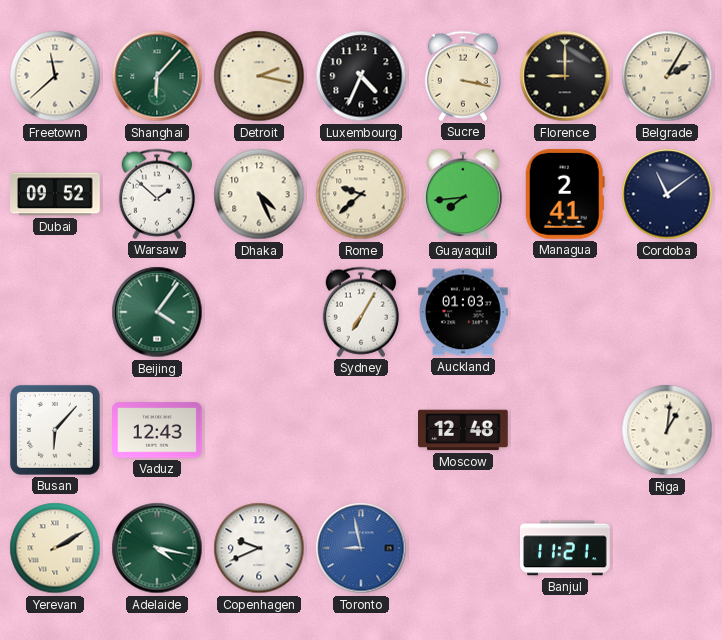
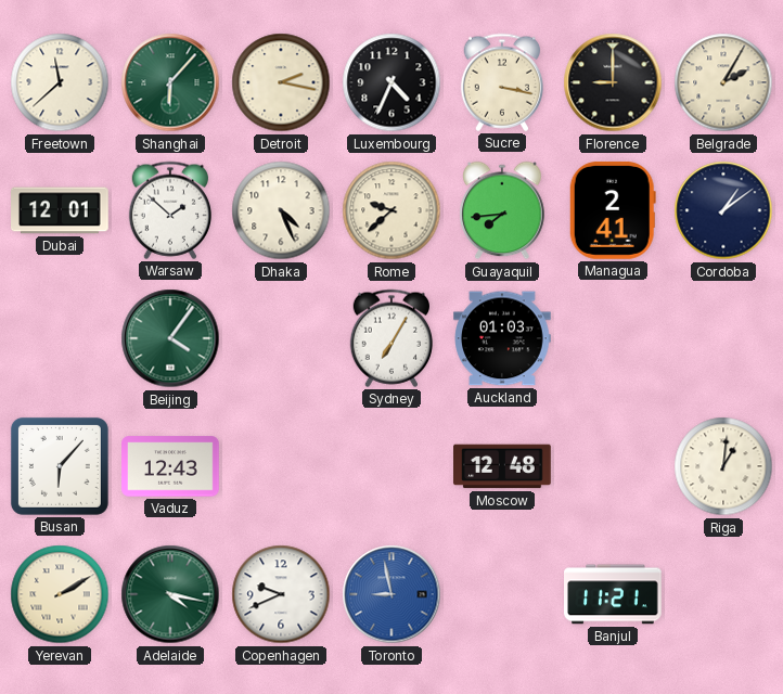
Dubai: 09:52 -> 12:01
Cordoba: 11:09 -> 1:09
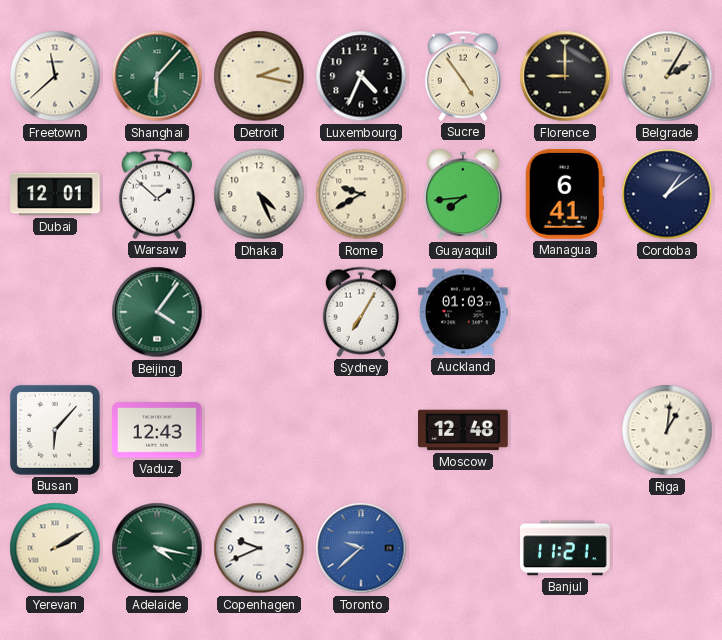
Sucre: 3:17 -> 4:54
Rome: 9:38 -> 9:40
Managua: 2:41 -> 6:41
Toronto: 8:58 -> 9:38
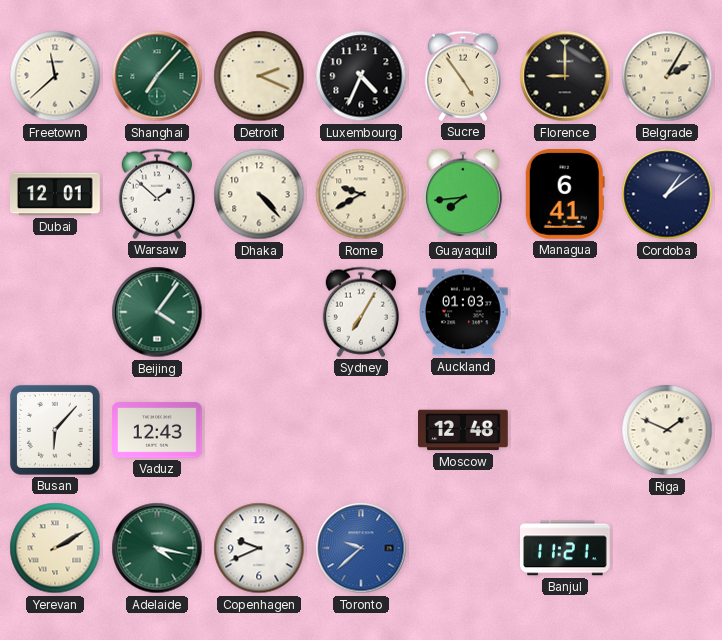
Shanghai: 6:07 -> 7:07
Detroit: 2:17 -> 2:19
Dhaka: 4:26 -> 4:23
Riga: 1:01 -> 1:49
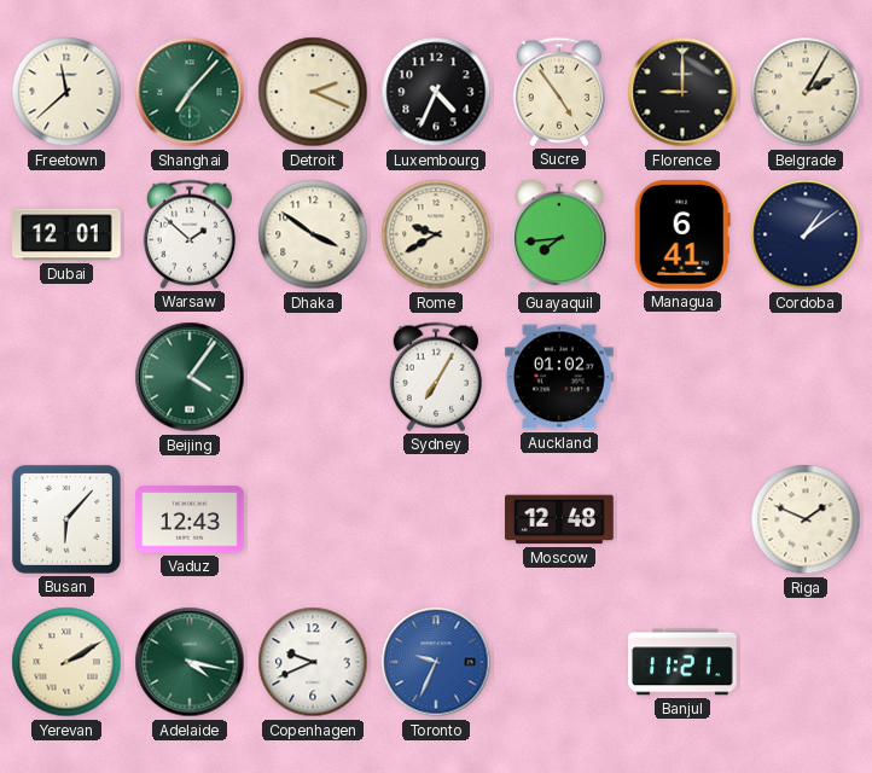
Dhaka: 4:23 -> 3:51
Auckland: 01:03 -> 01:02
Toronto: 9:38 -> 9:34
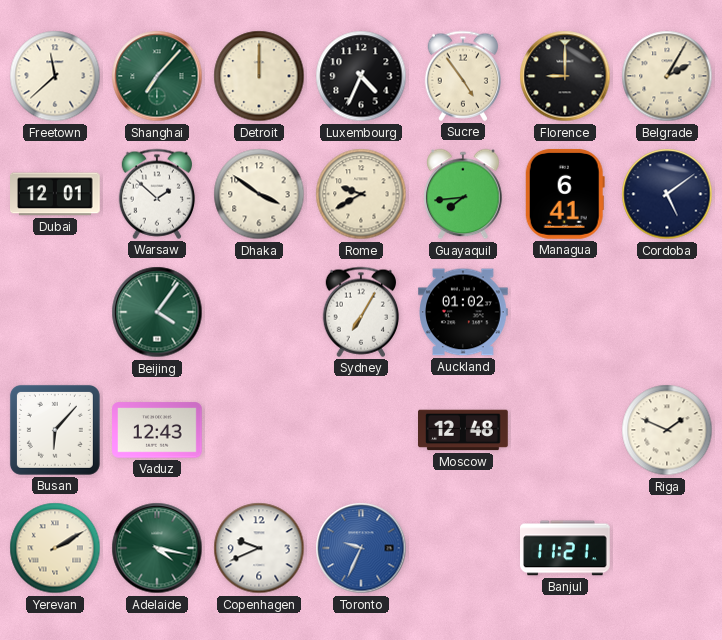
Detroit: 2:19 -> 12:00
Cordoba: 1:09 -> 5:09
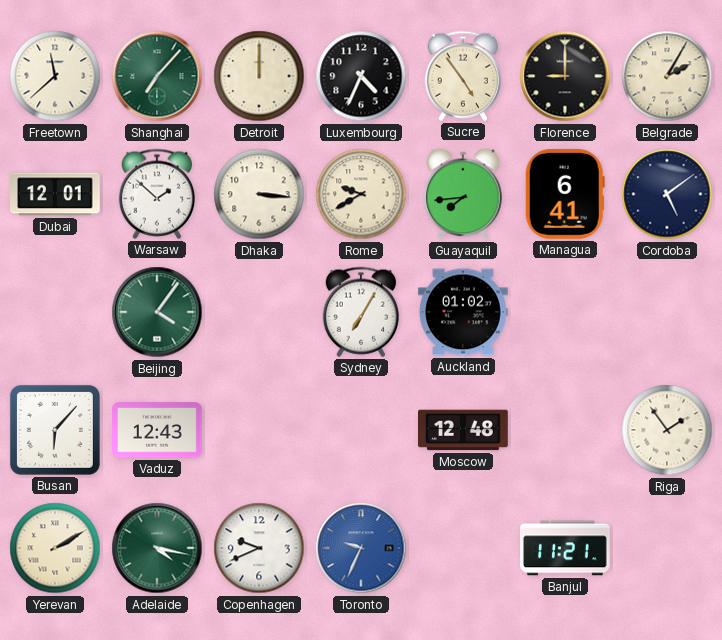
Dhaka: 3:51 -> 3:16
Riga: 1:49 -> 1:54
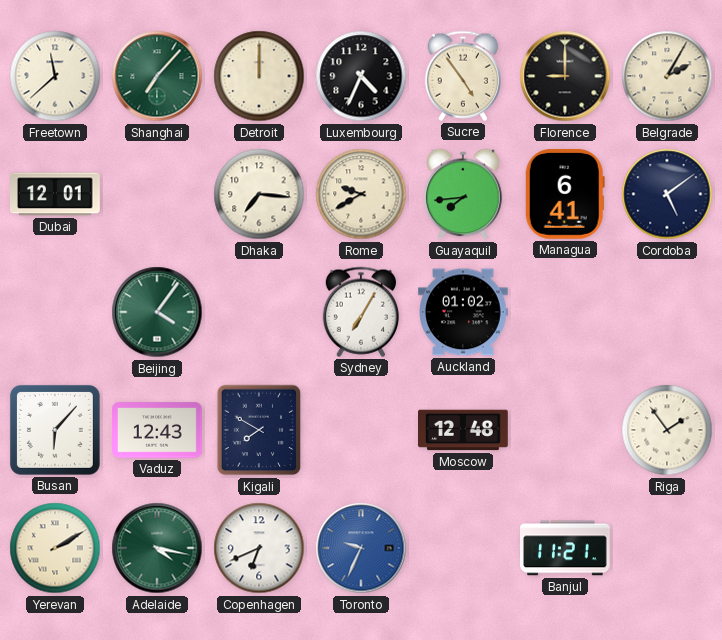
Warsaw: 1:52 -> none
Dhaka: 3:16 -> 7:16
Kigali: none -> 7:50
Copenhagen: 9:41 -> 6:41
